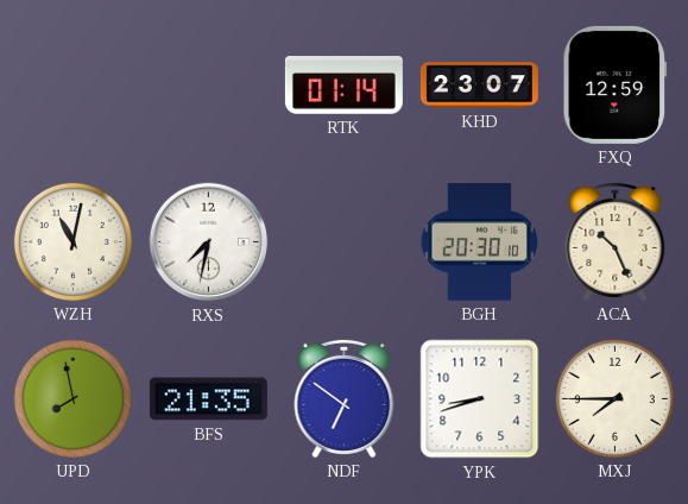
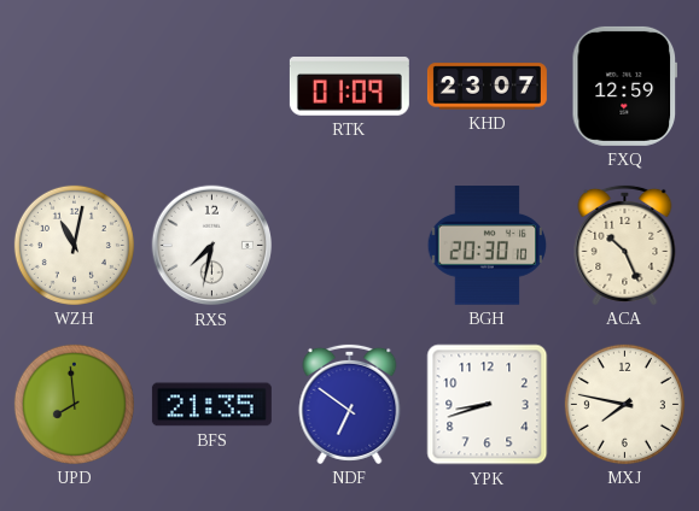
RTK: 01:14 -> 01:09
UPD: 7:58 -> 7:59
MXJ: 7:45 -> 7:47
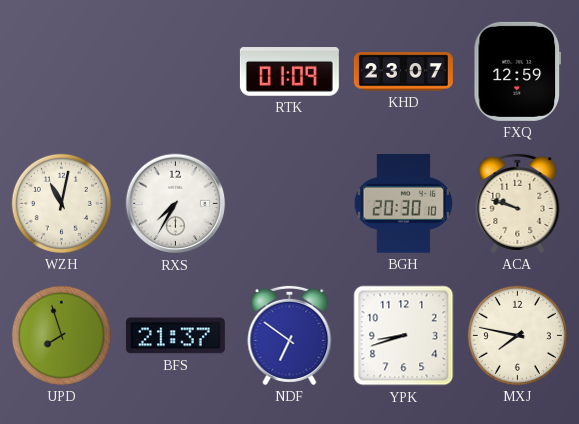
RXS: 7:32 -> 7:35
ACA: 10:26 -> 9:48
UPD: 7:59 -> 7:57
BFS: 21:35 -> 21:37
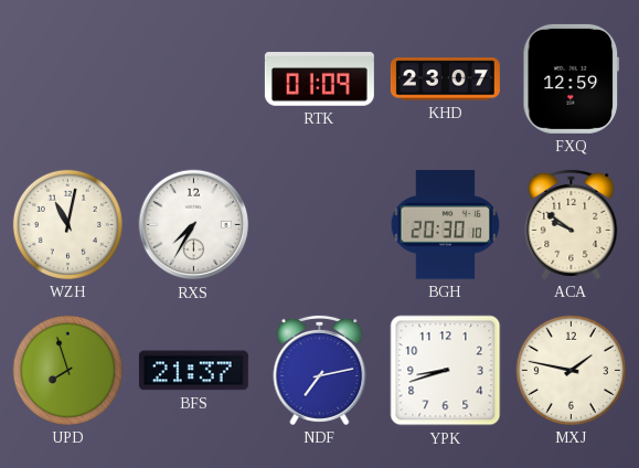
ACA: 9:48 -> 9:51
NDF: 6:51 -> 7:13
MXJ: 7:47 -> 1:47
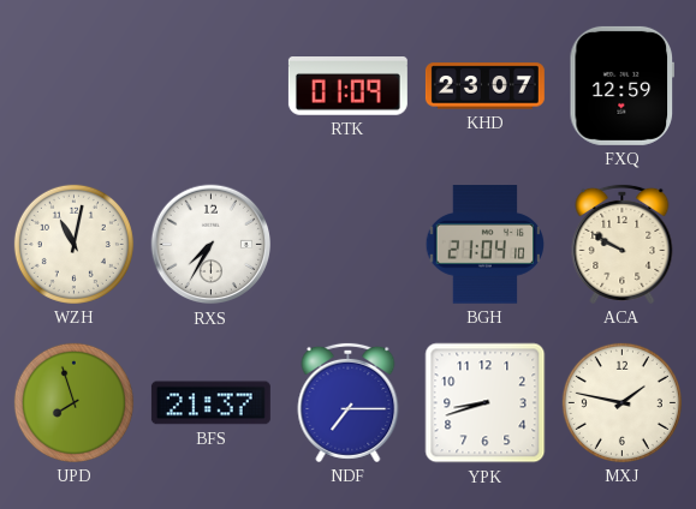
BGH: 20:30 -> 21:04
ACA: 9:51 -> 9:50
NDF: 7:13 -> 7:15
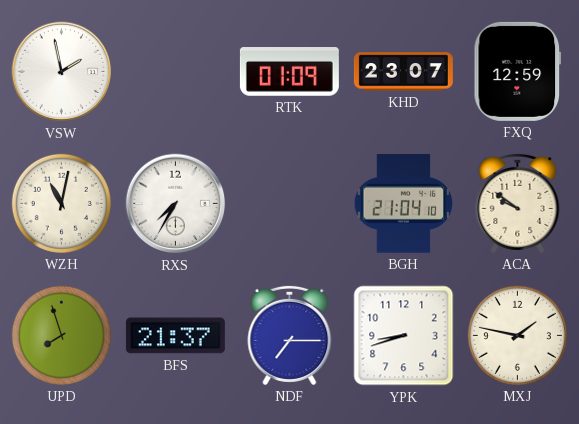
VSW: none -> 1:58
ACA: 9:50 -> 9:51
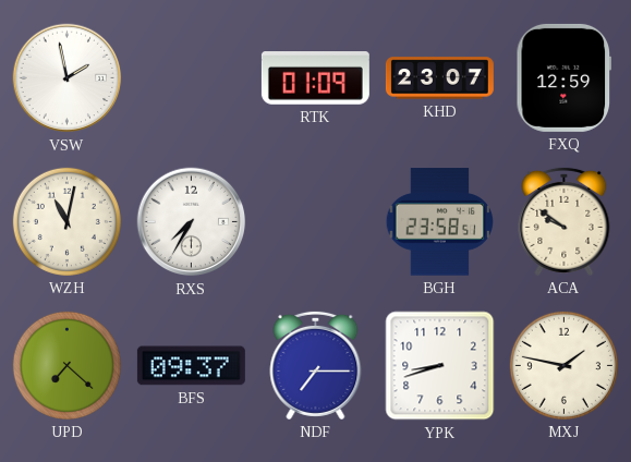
BGH: 21:04 -> 23:58
UPD: 7:57 -> 7:22
BFS: 21:37 -> 09:37
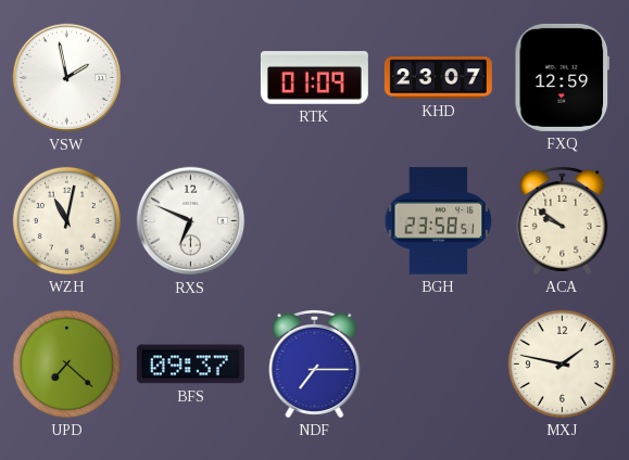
RXS: 7:35 -> 6:49
YPK: 8:42 -> none
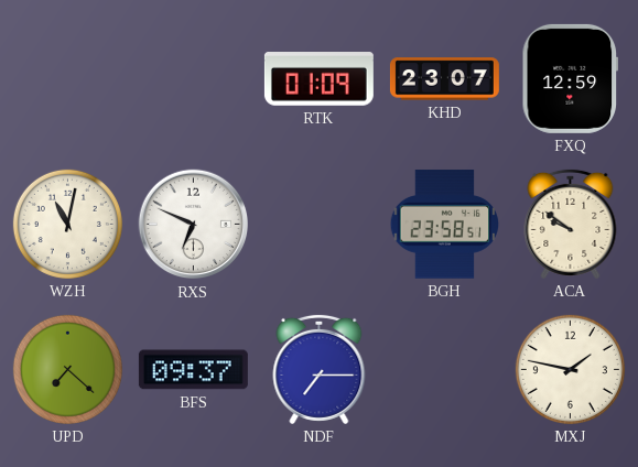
VSW: 1:58 -> none
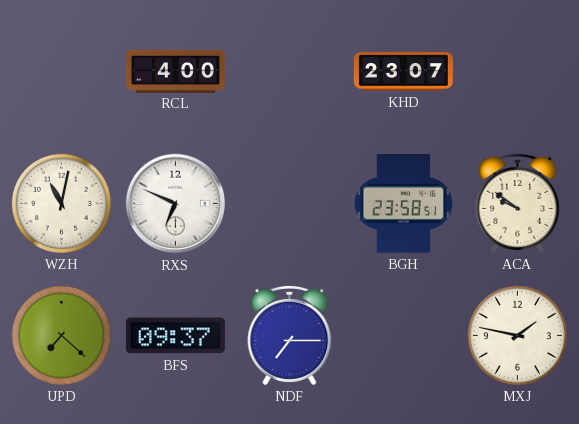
RCL: none -> 4:00
RTK: 01:09 -> none
FXQ: 12:59 -> none
